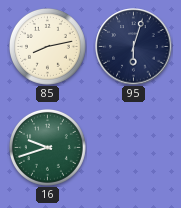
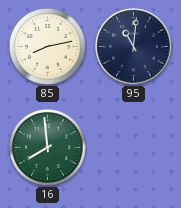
95: 6:03 -> 11:01
16: 9:42 -> 7:59
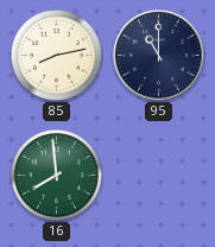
95: 11:01 -> 11:00
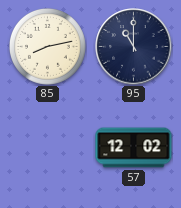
16: 7:59 -> none
57: none -> 12:02
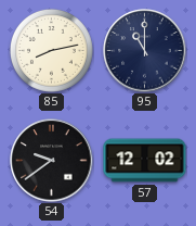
54: none -> 9:39
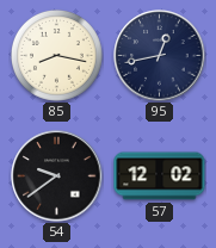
85: 8:13 -> 8:17
95: 11:00 -> 12:43
